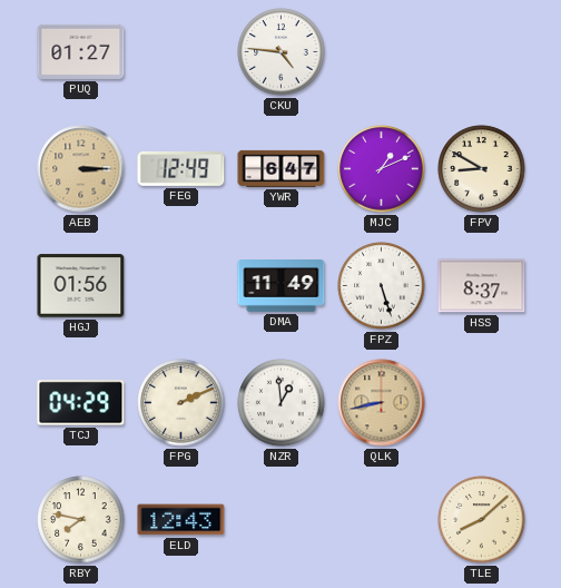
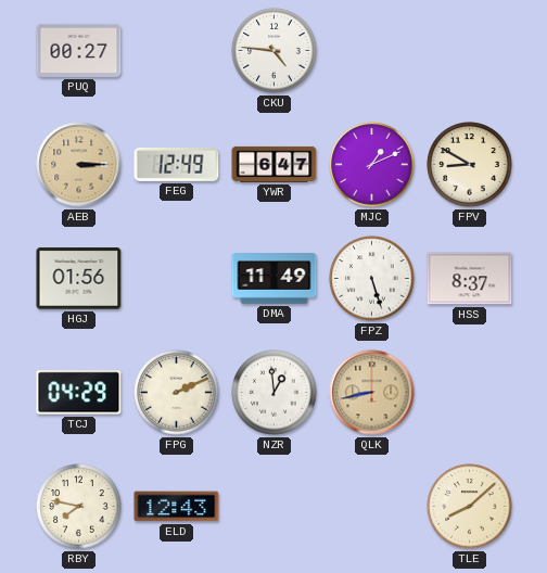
PUQ: 01:27 -> 00:27
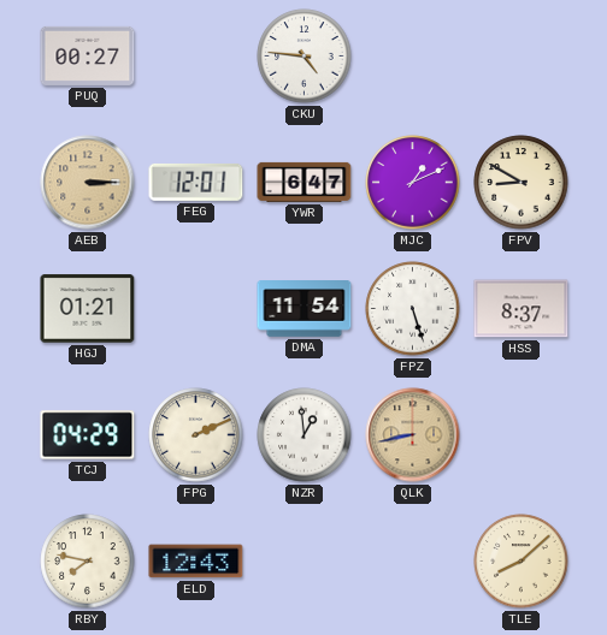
FEG: 12:49 -> 12:01
HGJ: 01:56 -> 01:21
DMA: 11:49 -> 11:54
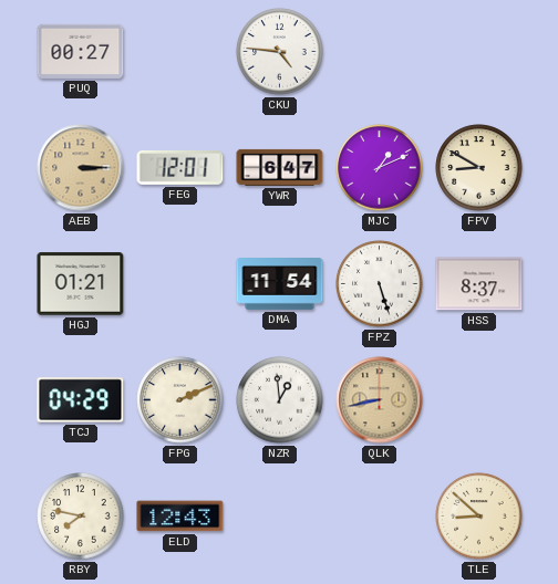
TLE: 8:08 -> 8:52
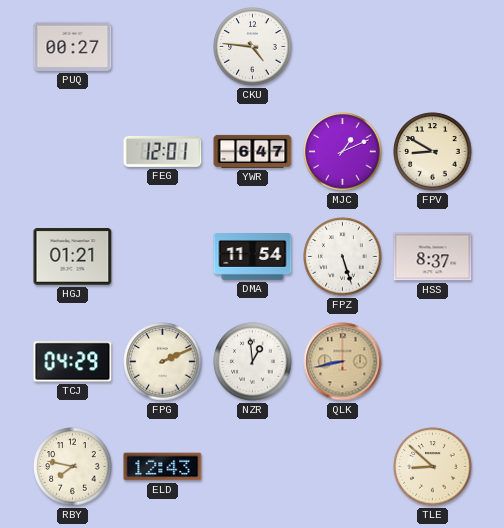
AEB: 3:15 -> none
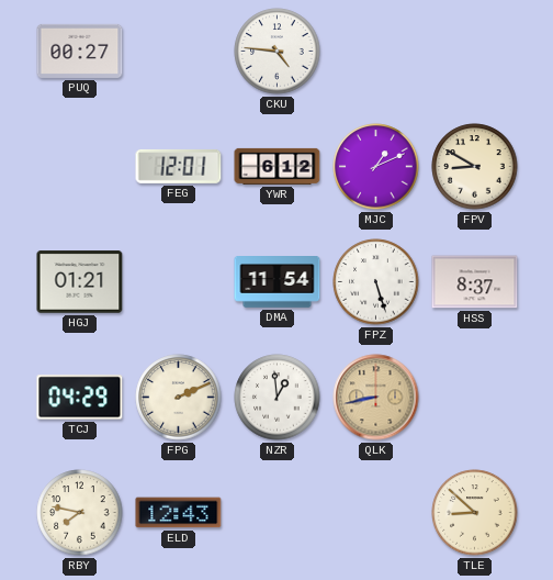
YWR: 6:47 -> 6:12
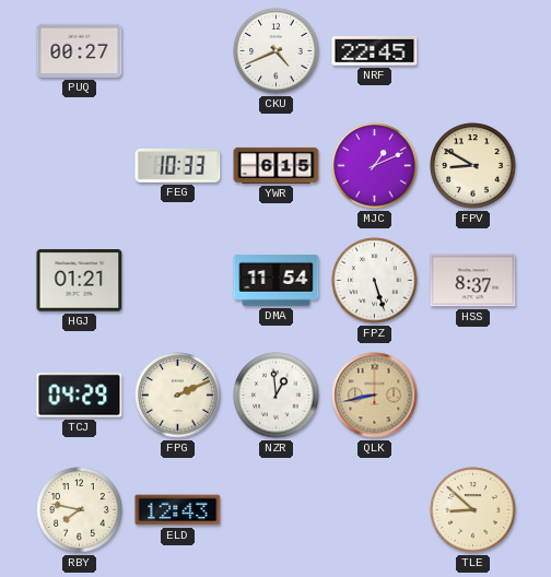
CKU: 4:46 -> 4:41
NRF: none -> 22:45
FEG: 12:01 -> 10:33
YWR: 6:12 -> 6:15
